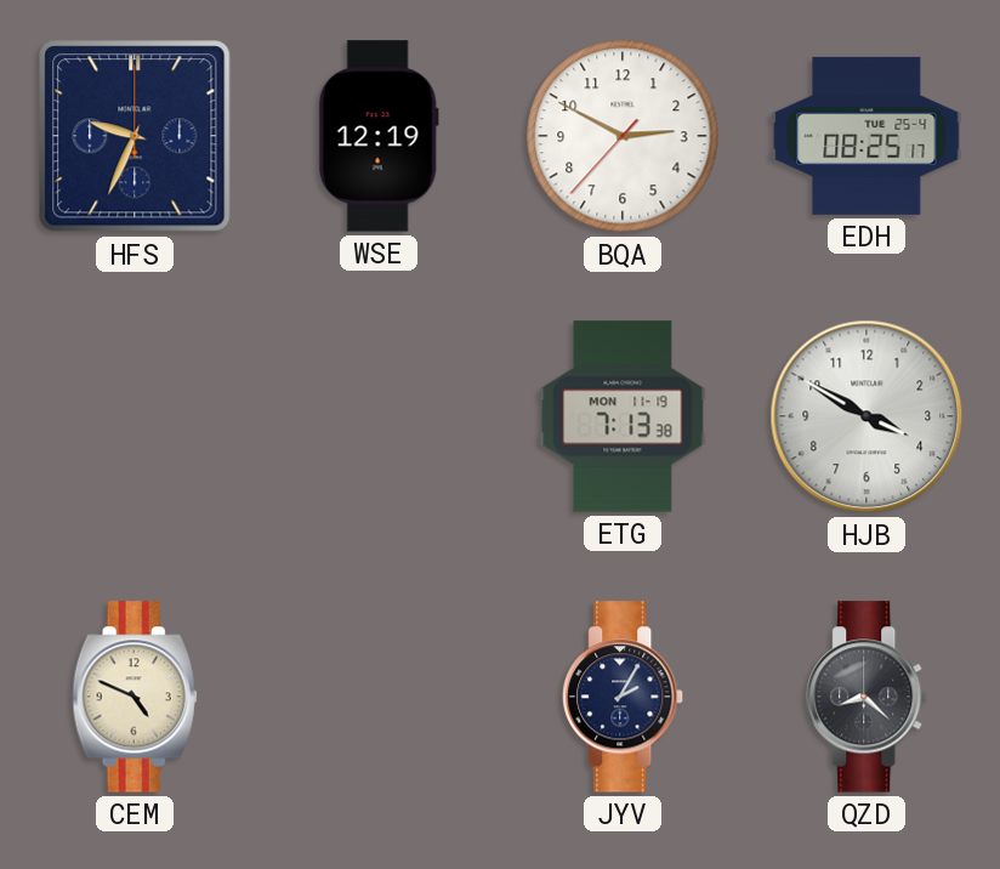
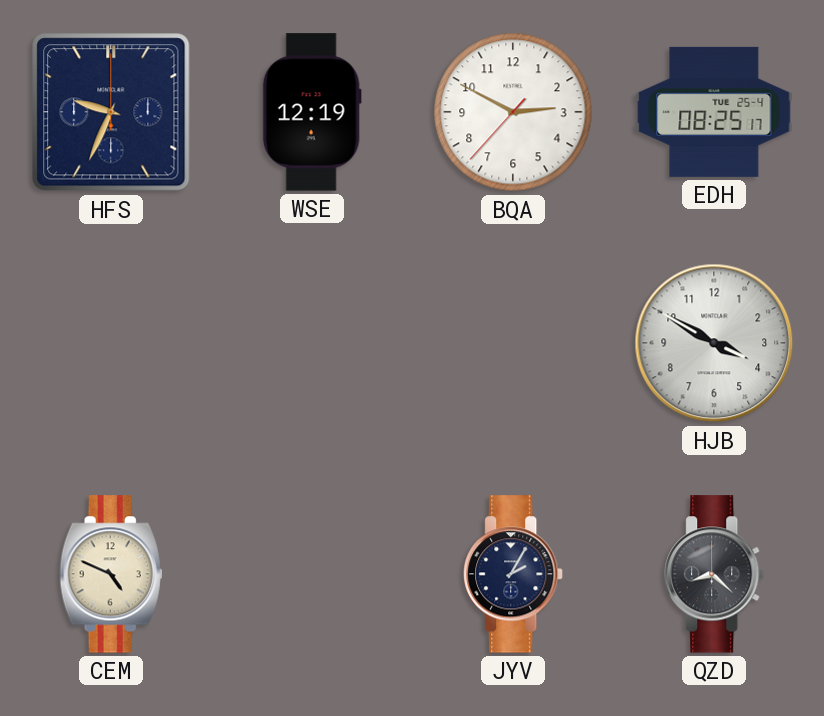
ETG: 7:13 -> none
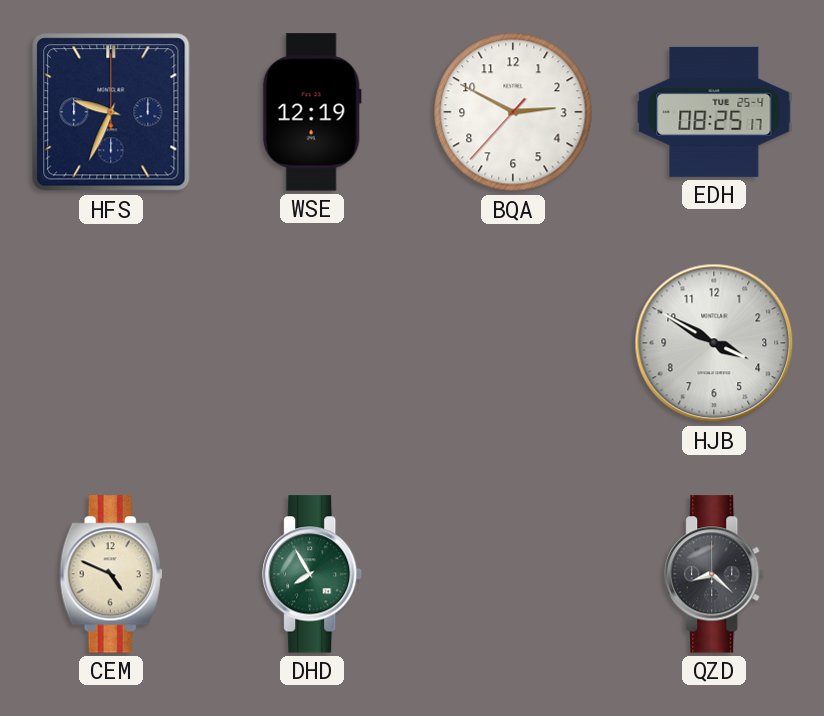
DHD: none -> 7:55
JYV: 2:05 -> none
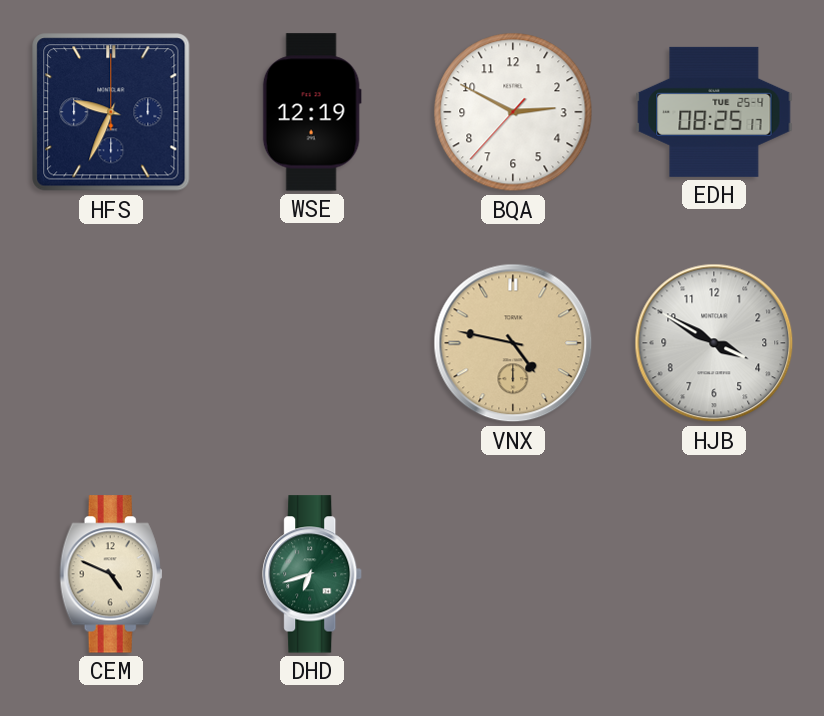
VNX: none -> 4:47
DHD: 7:55 -> 6:42
QZD: 8:22 -> none
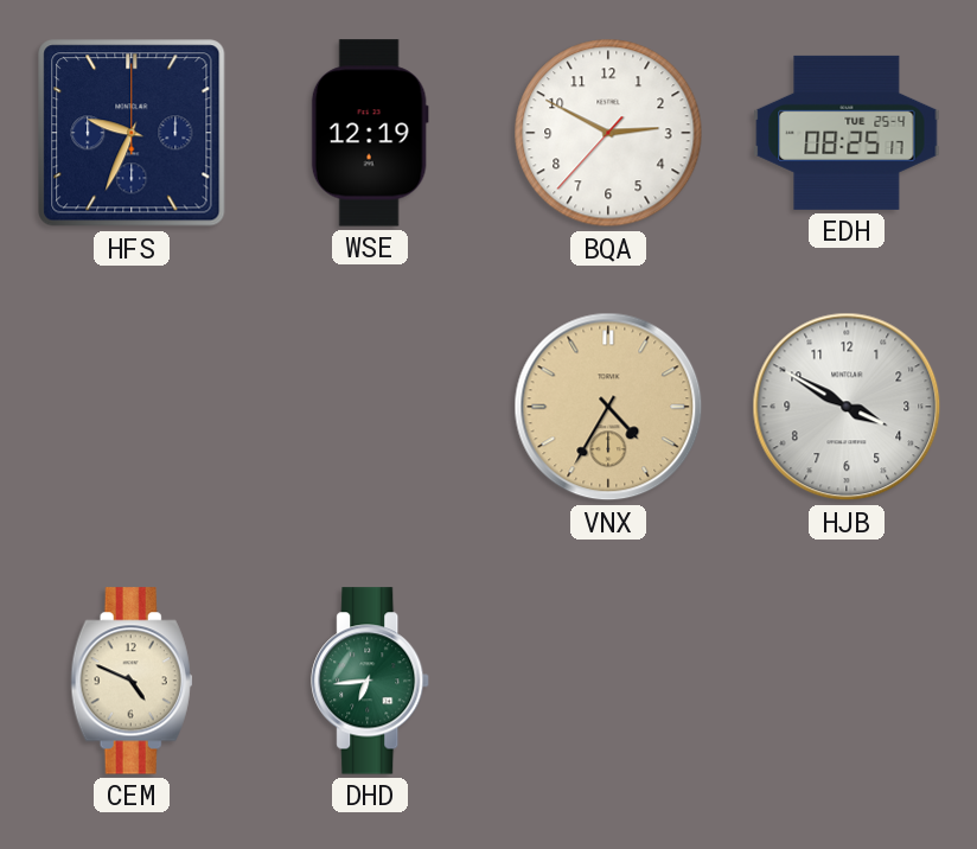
VNX: 4:47 -> 4:35
DHD: 6:42 -> 6:44
